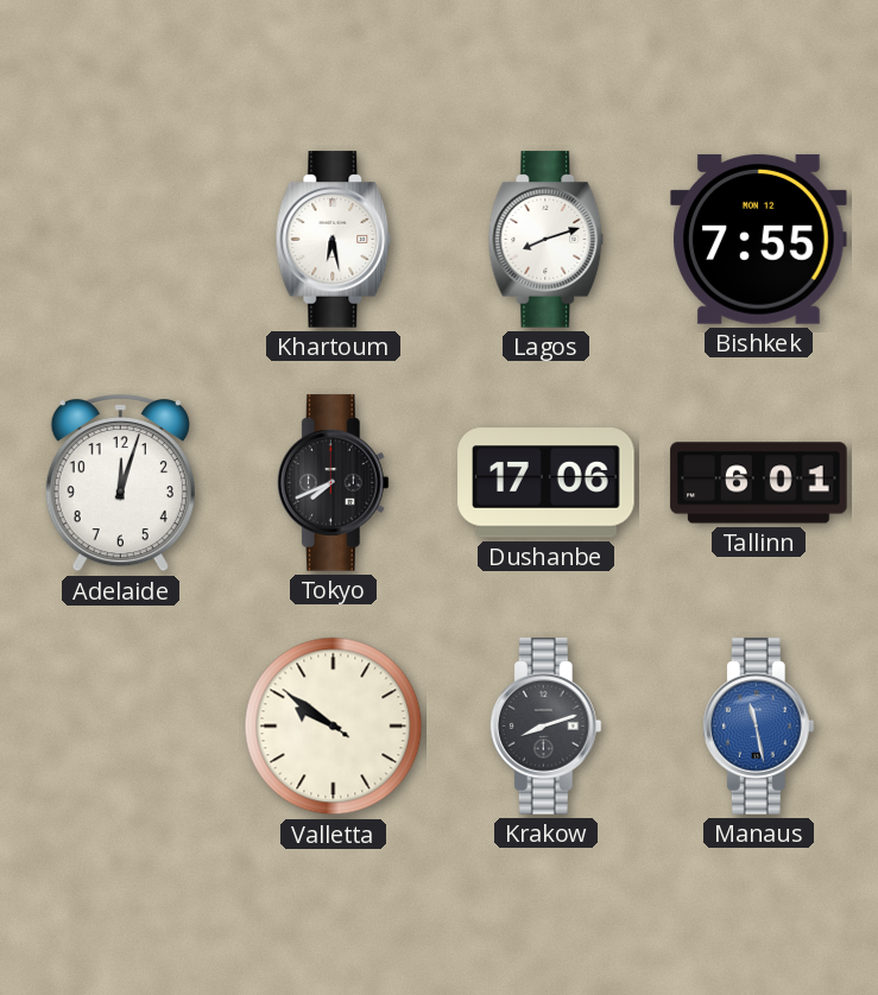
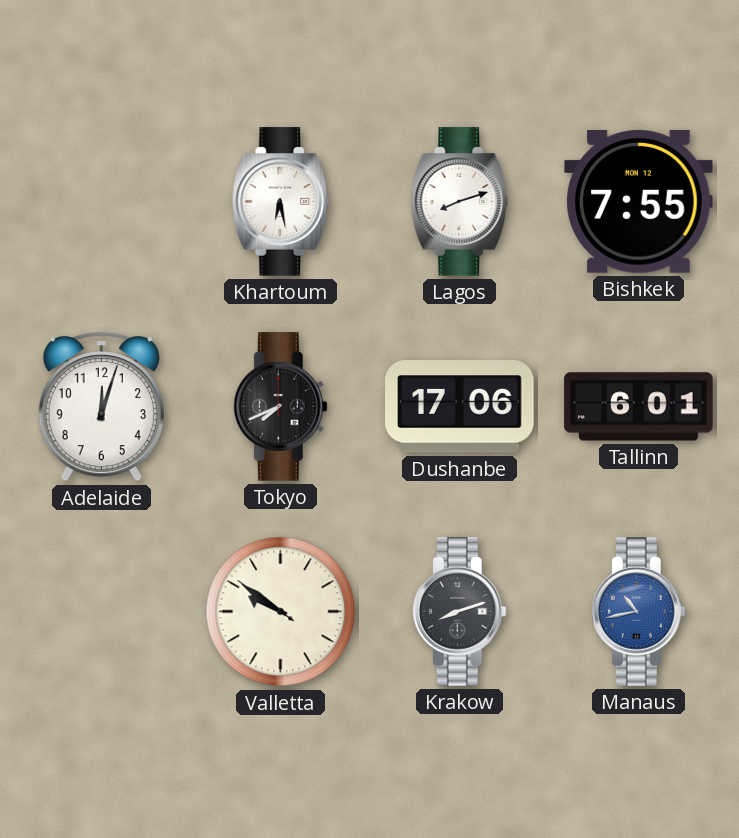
Manaus: 11:28 -> 10:43
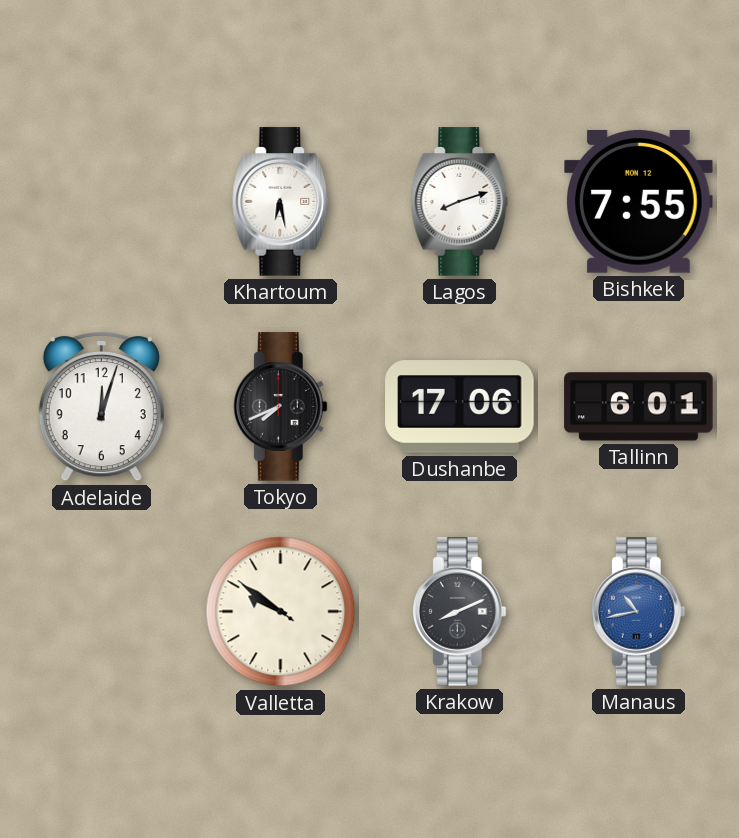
Krakow: 8:12 -> 8:11
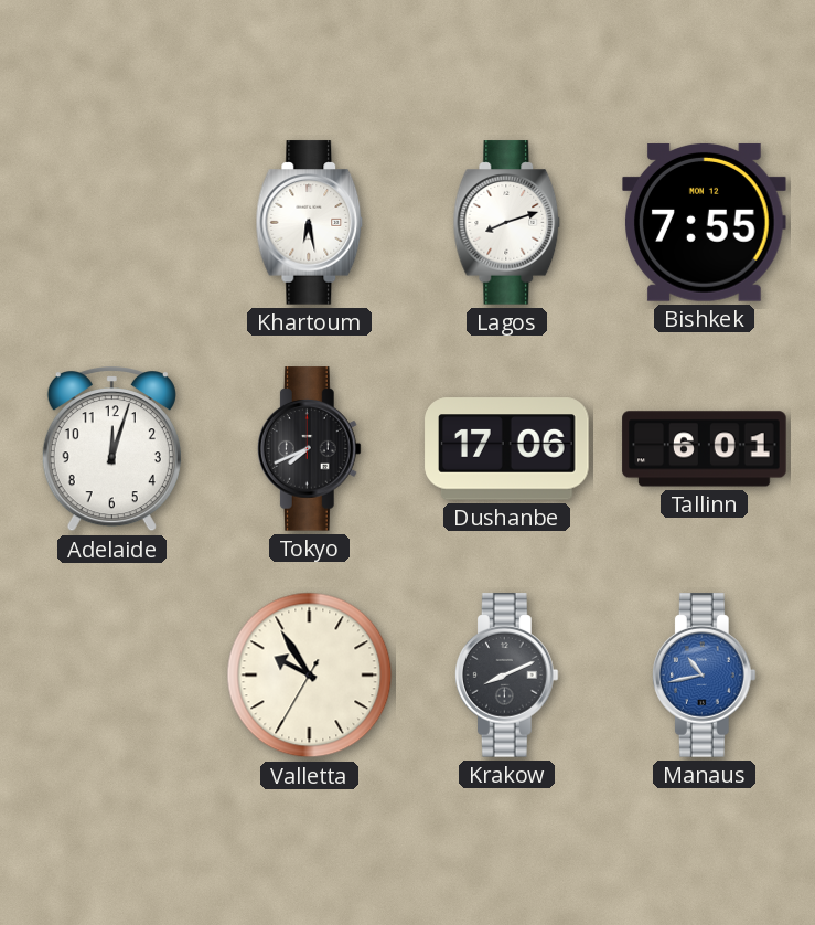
Valletta: 9:50 -> 9:54
